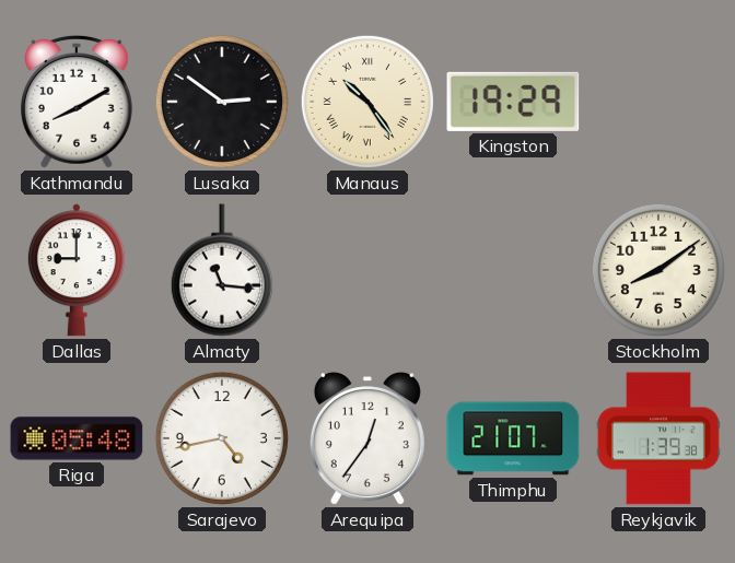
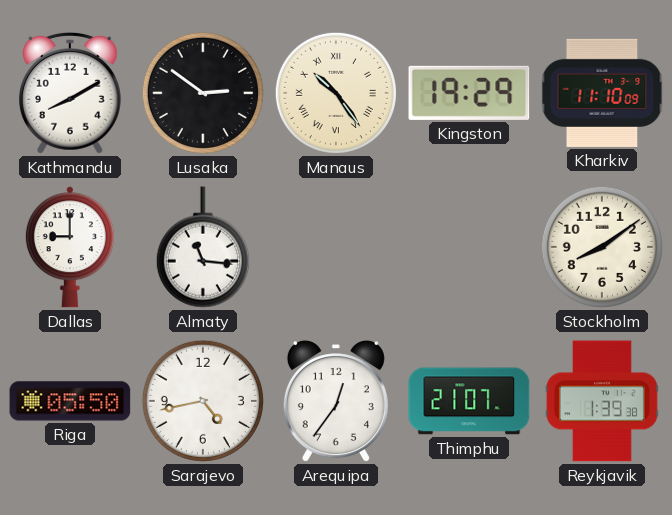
Kharkiv: none -> 11:10
Riga: 05:48 -> 05:50
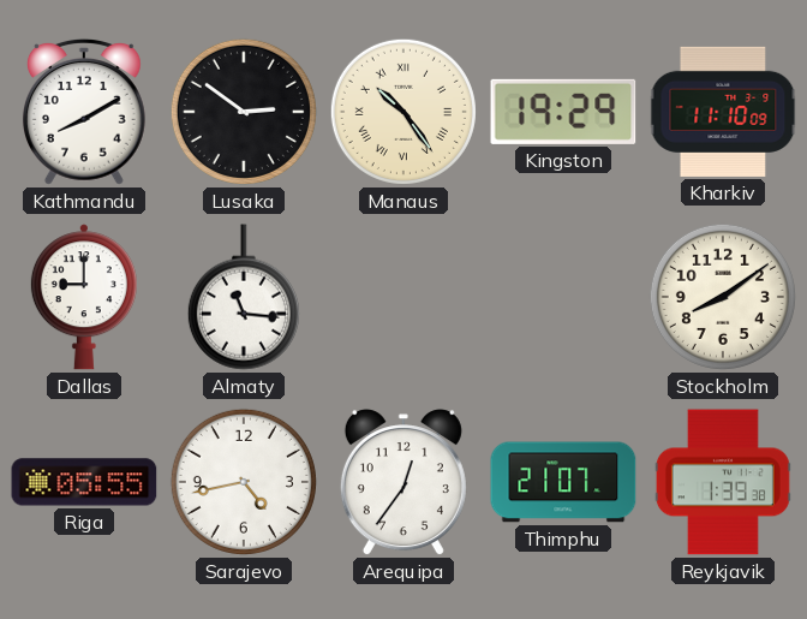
Riga: 05:50 -> 05:55
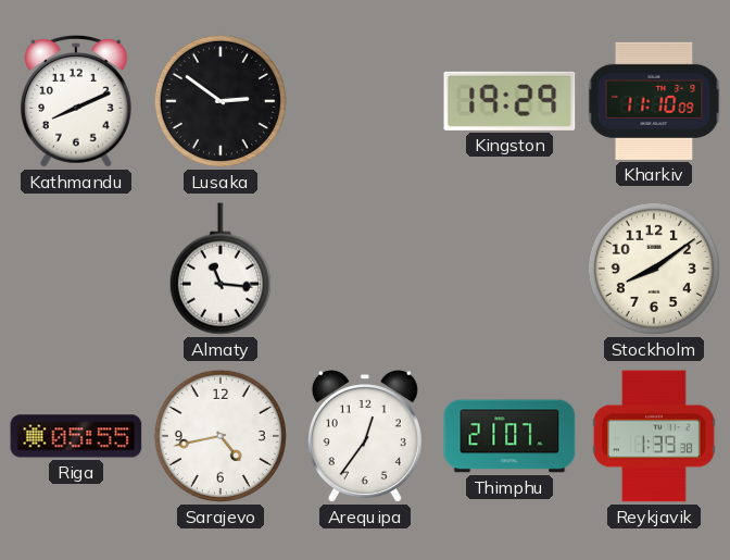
Kathmandu: 8:10 -> 8:11
Manaus: 10:24 -> none
Dallas: 9:00 -> none
